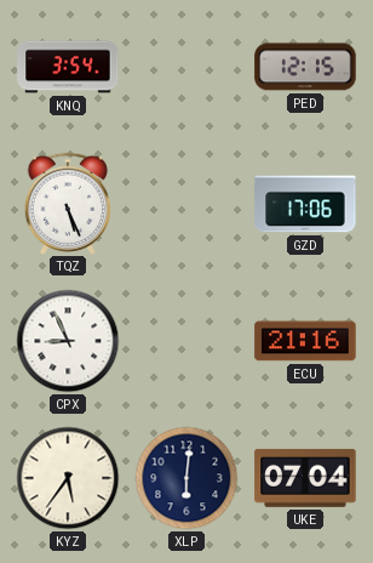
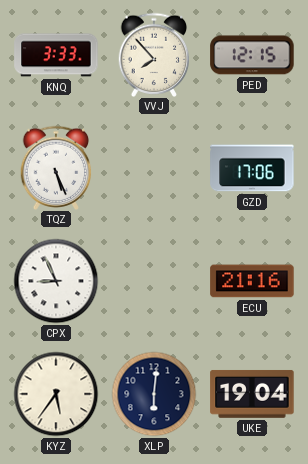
KNQ: 3:54 -> 3:33
VVJ: none -> 7:53
UKE: 07:04 -> 19:04
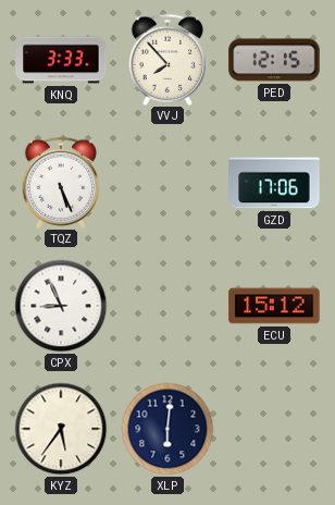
ECU: 21:16 -> 15:12
UKE: 19:04 -> none
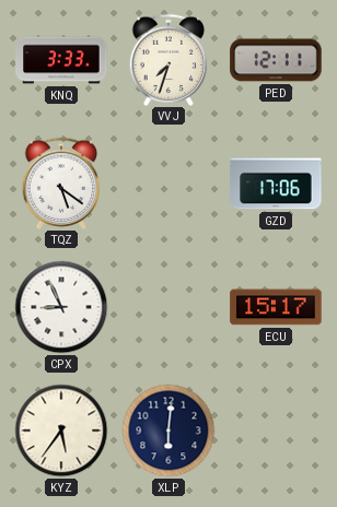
VVJ: 7:53 -> 7:33
PED: 12:15 -> 12:11
TQZ: 5:26 -> 5:21
ECU: 15:12 -> 15:17
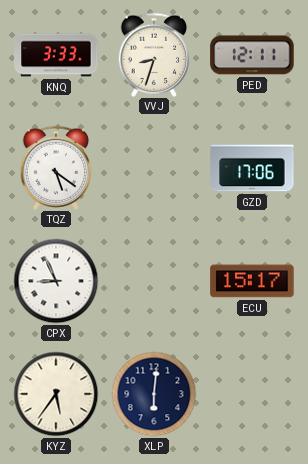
VVJ: 7:33 -> 8:33
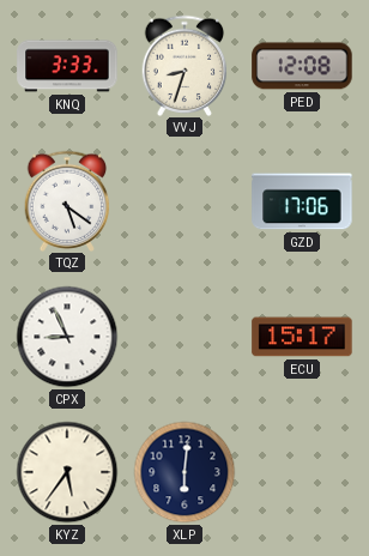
PED: 12:11 -> 12:08
